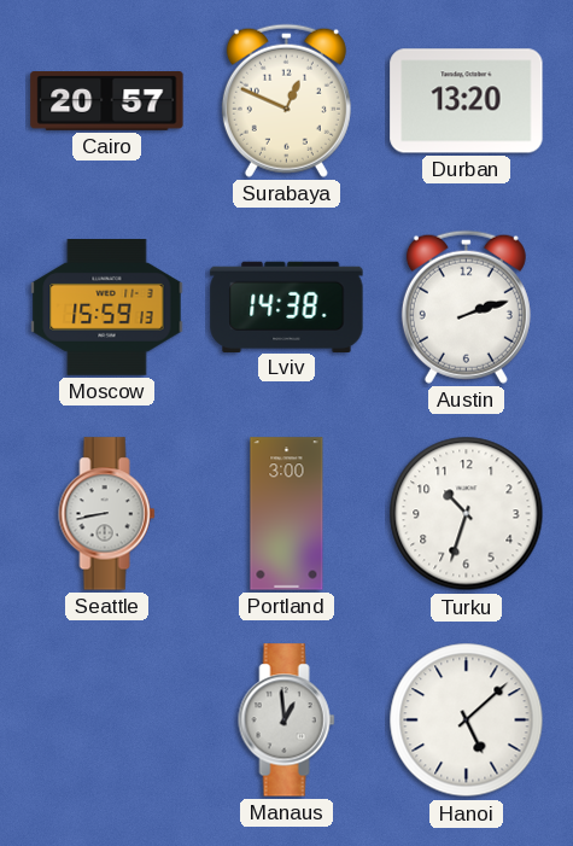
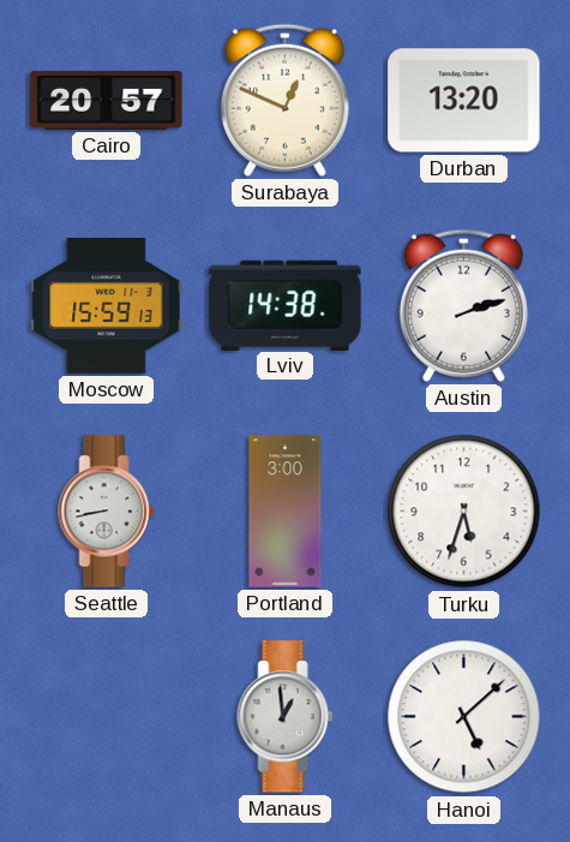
Turku: 10:33 -> 5:33
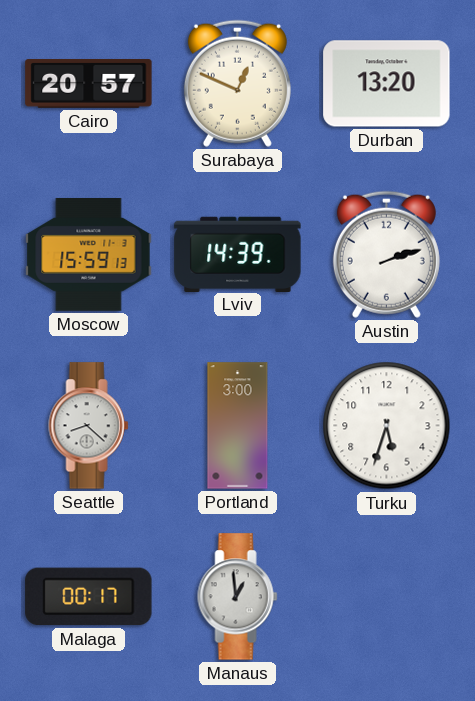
Lviv: 14:38 -> 14:39
Seattle: 8:43 -> 8:22
Malaga: none -> 00:17
Hanoi: 5:08 -> none
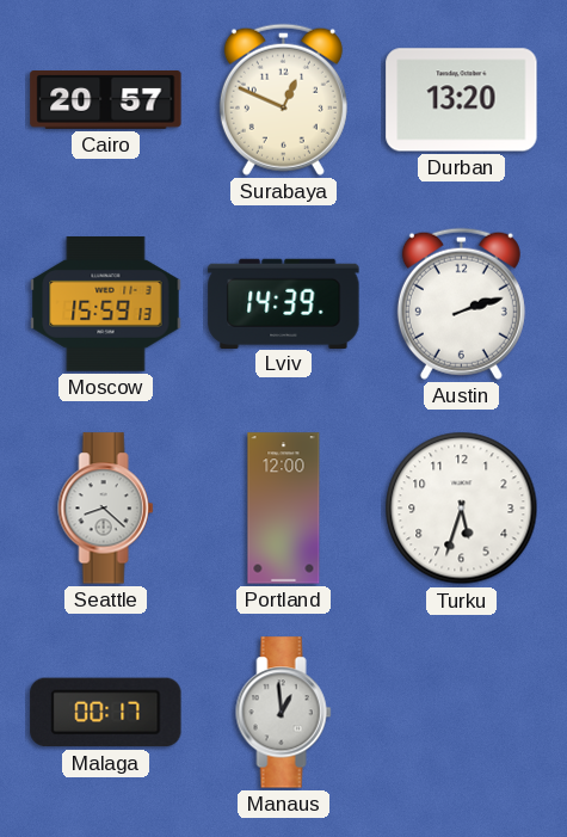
Portland: 3:00 -> 12:00
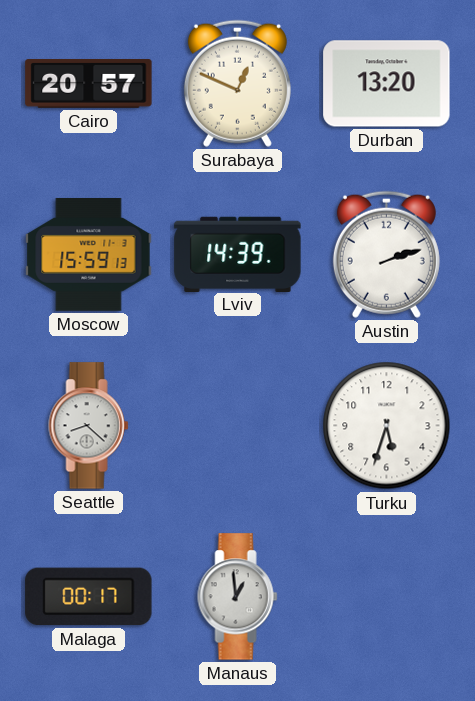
Portland: 12:00 -> none
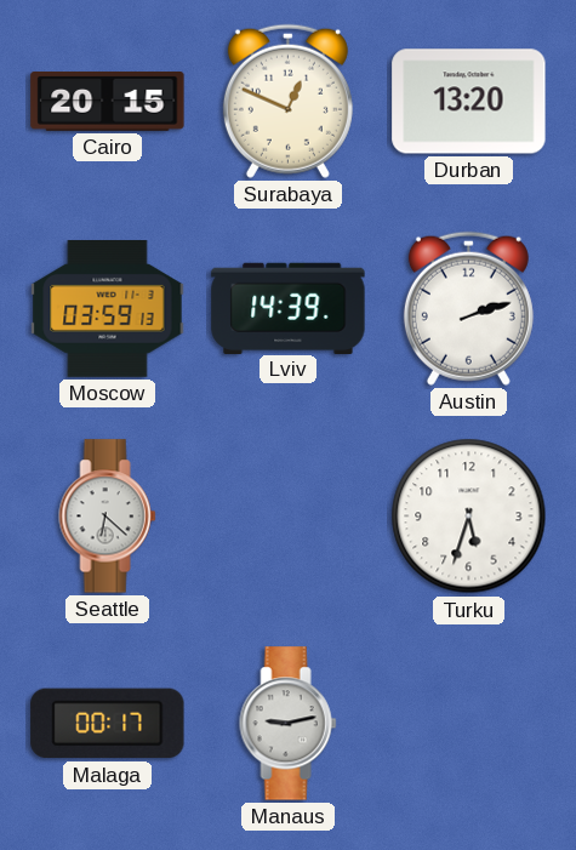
Cairo: 20:57 -> 20:15
Moscow: 15:59 -> 03:59
Seattle: 8:22 -> 6:22
Manaus: 12:59 -> 9:13
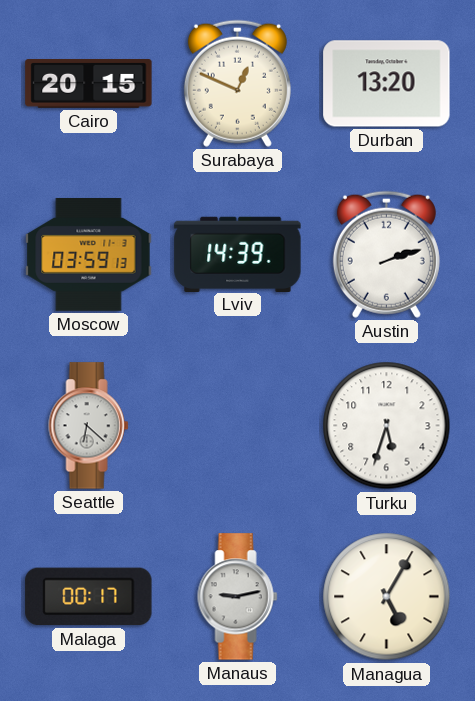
Managua: none -> 5:05
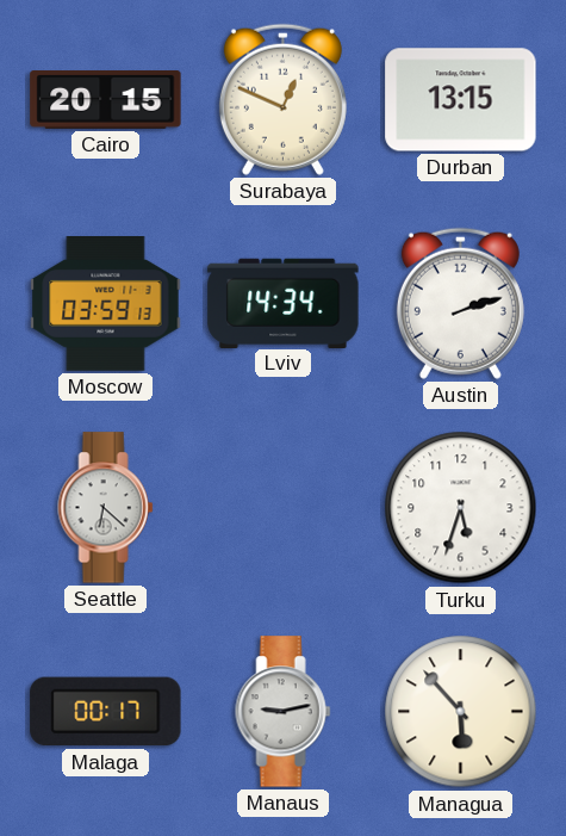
Durban: 13:20 -> 13:15
Lviv: 14:39 -> 14:34
Managua: 5:05 -> 5:53
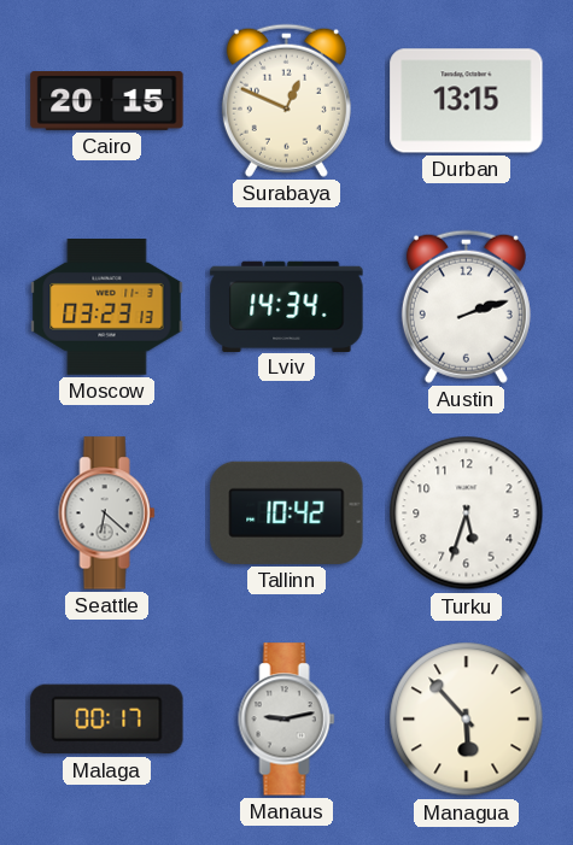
Moscow: 03:59 -> 03:23
Tallinn: none -> 10:42
